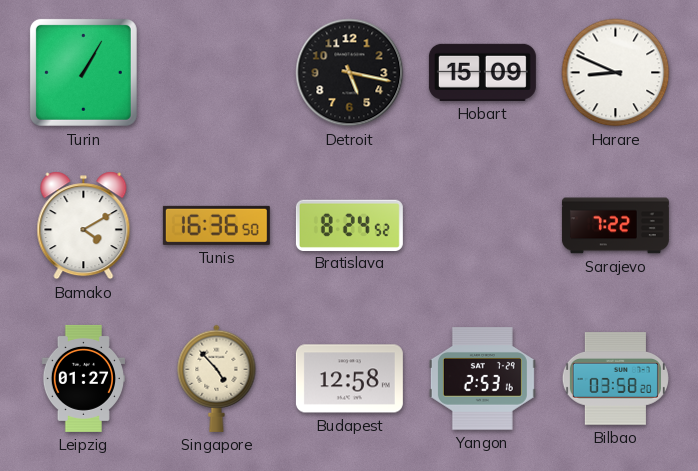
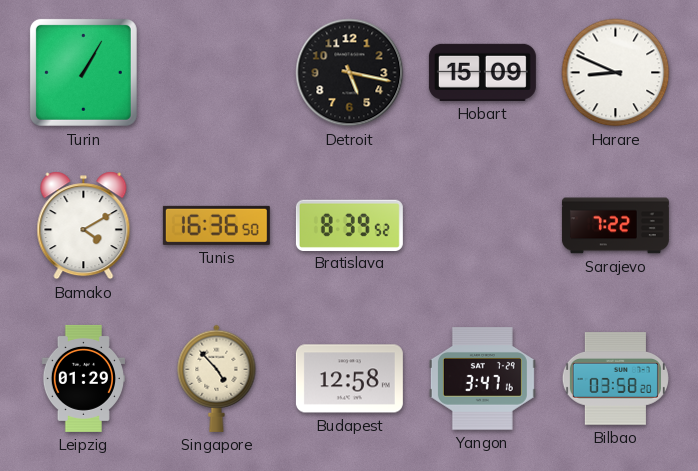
Bratislava: 8:24 -> 8:39
Leipzig: 01:27 -> 01:29
Yangon: 2:53 -> 3:47
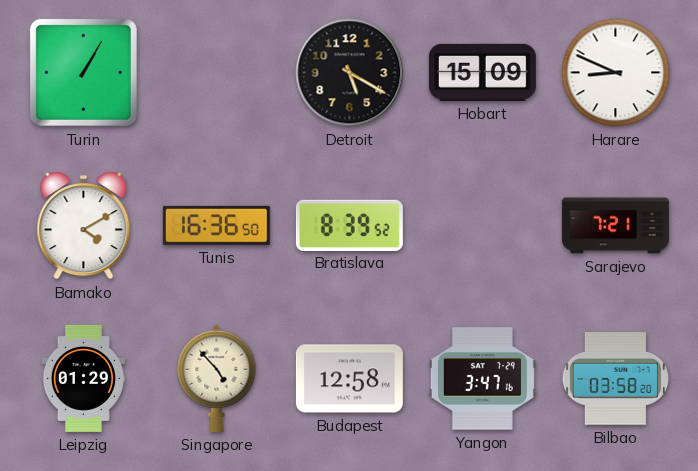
Detroit: 5:17 -> 5:20
Sarajevo: 7:22 -> 7:21
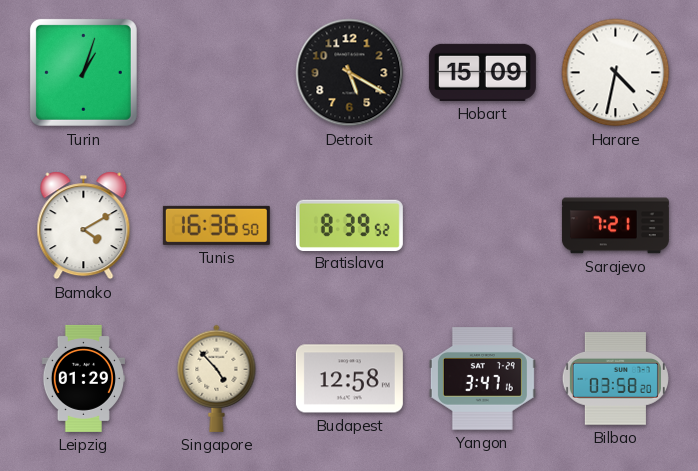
Turin: 1:05 -> 1:03
Harare: 8:49 -> 4:32
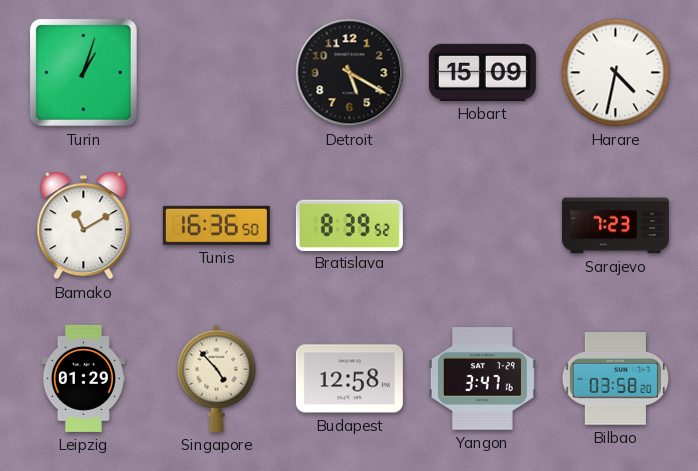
Bamako: 4:10 -> 11:10
Sarajevo: 7:21 -> 7:23
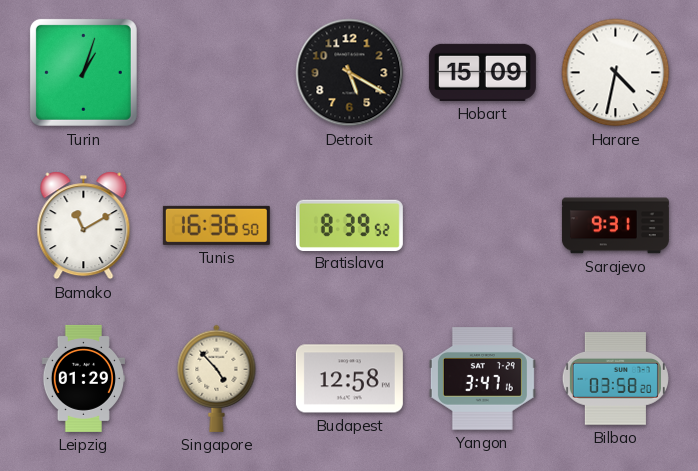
Sarajevo: 7:23 -> 9:31
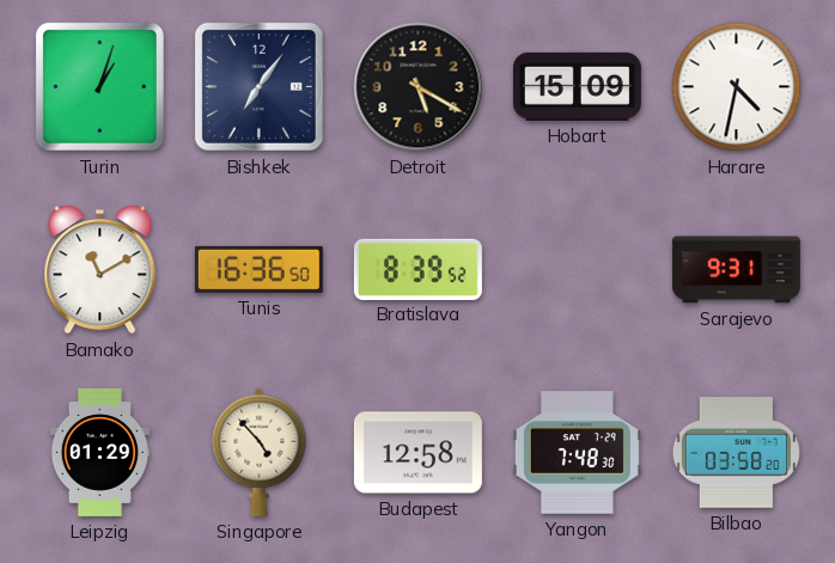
Bishkek: none -> 7:06
Yangon: 3:47 -> 7:48
